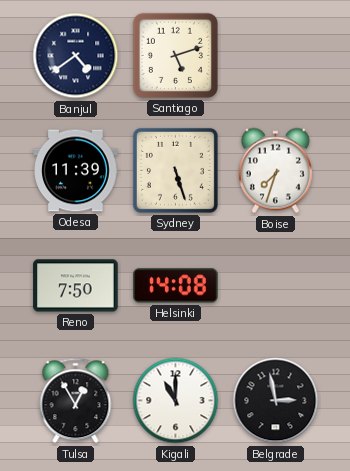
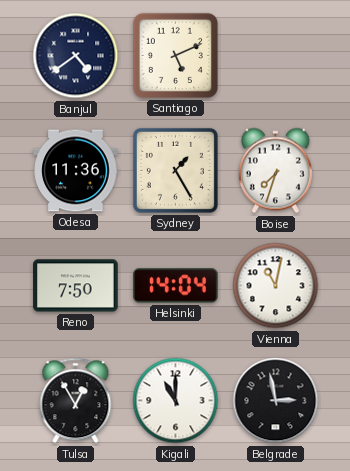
Santiago: 5:12 -> 5:11
Odesa: 11:39 -> 11:36
Sydney: 5:27 -> 1:25
Helsinki: 14:08 -> 14:04
Vienna: none -> 11:02
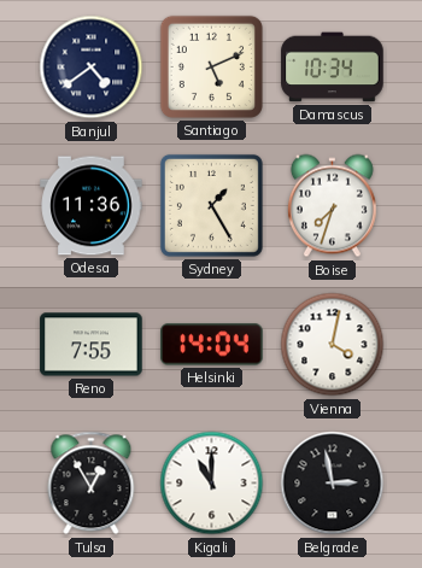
Damascus: none -> 10:34
Reno: 7:50 -> 7:55
Vienna: 11:02 -> 4:02
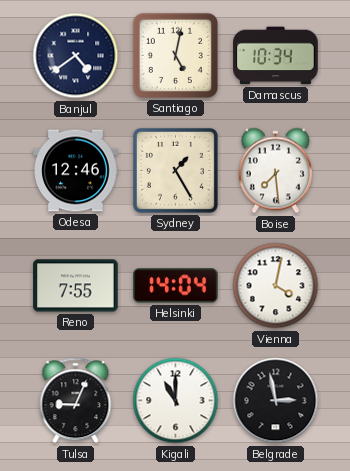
Santiago: 5:11 -> 5:02
Odesa: 11:36 -> 12:46
Boise: 7:33 -> 7:29
Tulsa: 12:55 -> 9:04
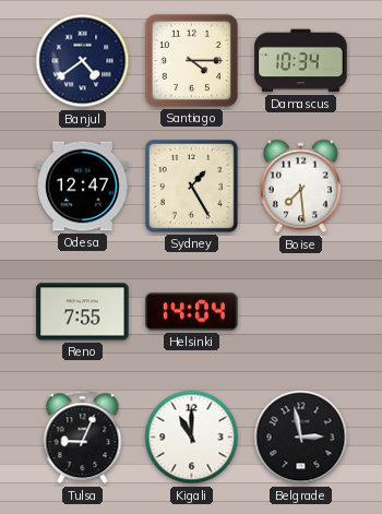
Santiago: 5:02 -> 4:15
Odesa: 12:46 -> 12:47
Vienna: 4:02 -> none
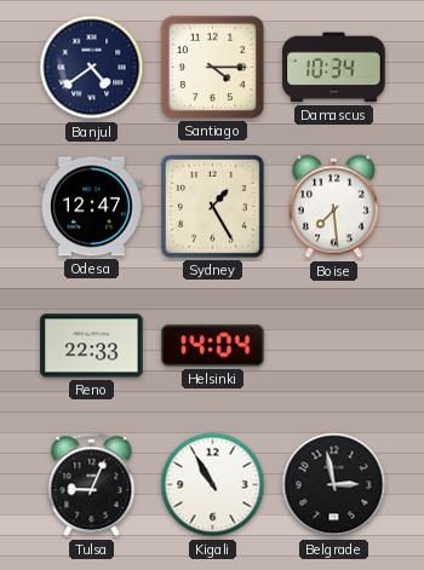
Reno: 7:55 -> 22:33
Kigali: 11:00 -> 10:55
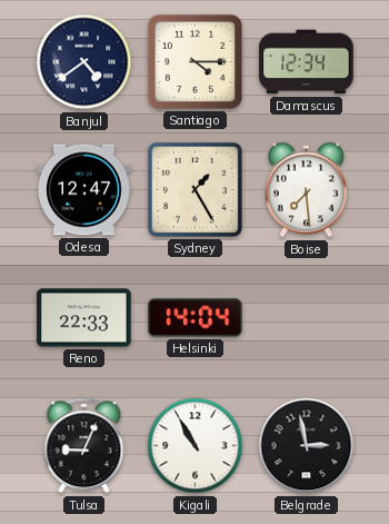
Damascus: 10:34 -> 12:34
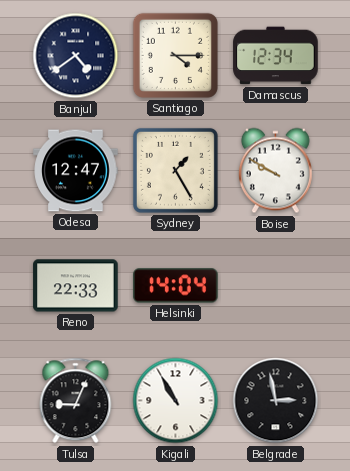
Boise: 7:29 -> 9:50
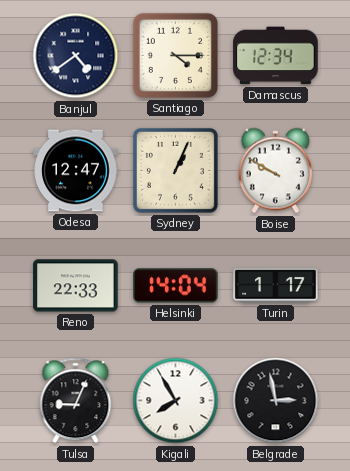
Sydney: 1:25 -> 1:04
Turin: none -> 1:17
Kigali: 10:55 -> 7:55
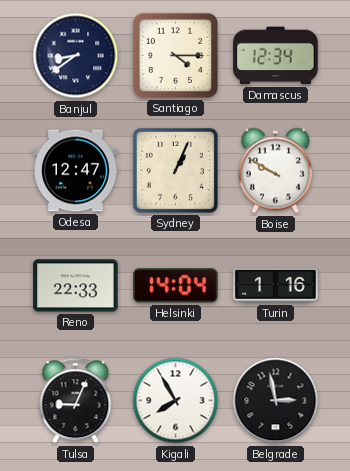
Banjul: 4:39 -> 8:39
Turin: 1:17 -> 1:16
